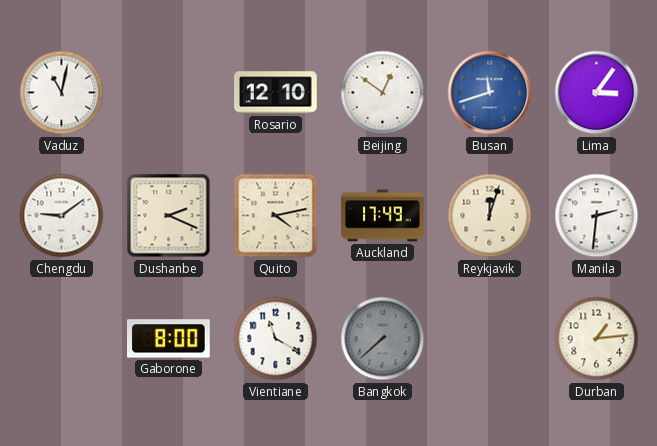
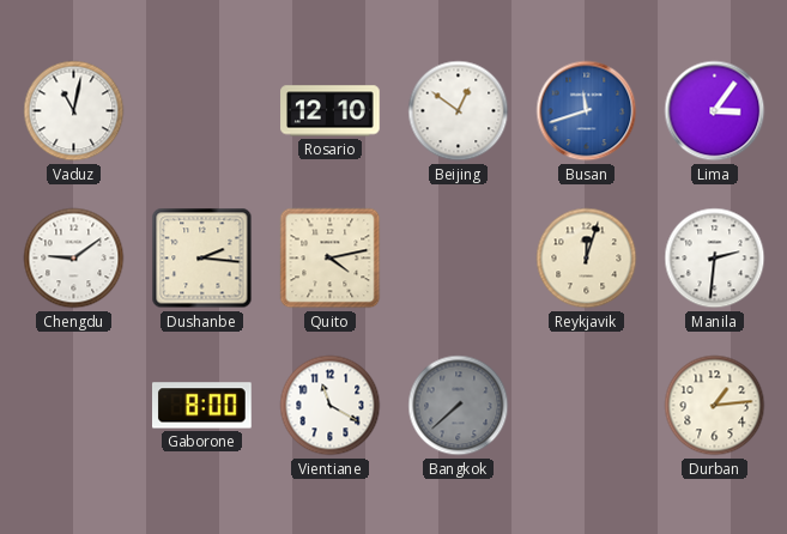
Dushanbe: 2:19 -> 2:16
Auckland: 17:49 -> none
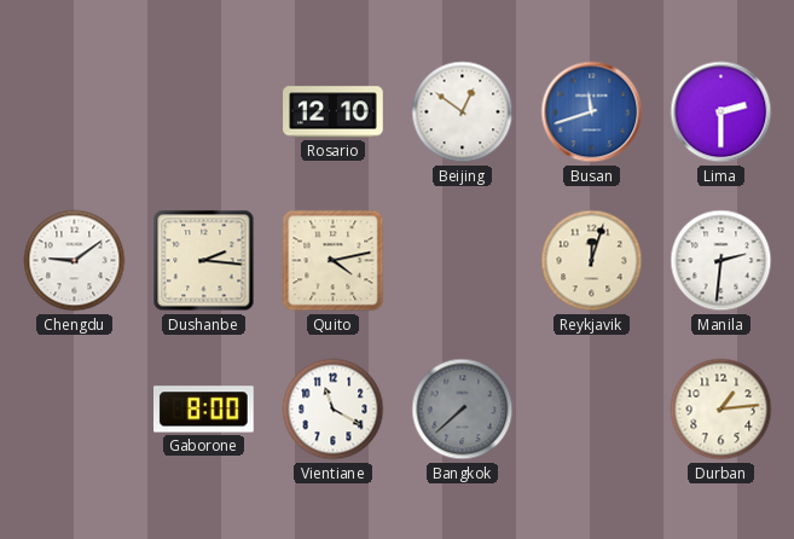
Vaduz: 11:02 -> none
Lima: 3:06 -> 2:30
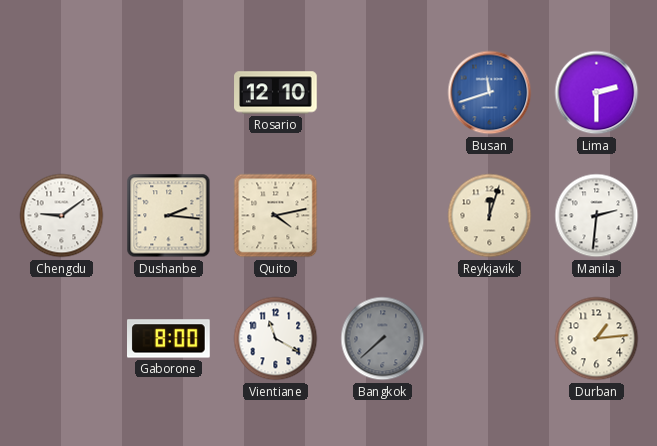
Beijing: 12:51 -> none
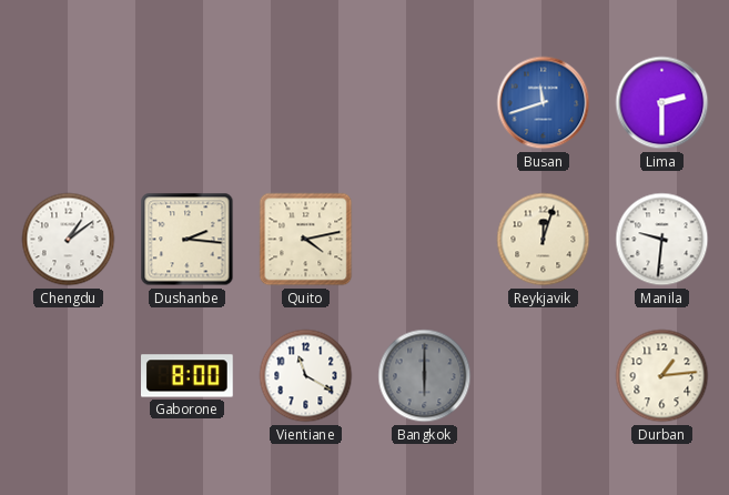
Rosario: 12:10 -> none
Chengdu: 9:09 -> 1:09
Manila: 2:31 -> 9:31
Bangkok: 7:38 -> 6:00
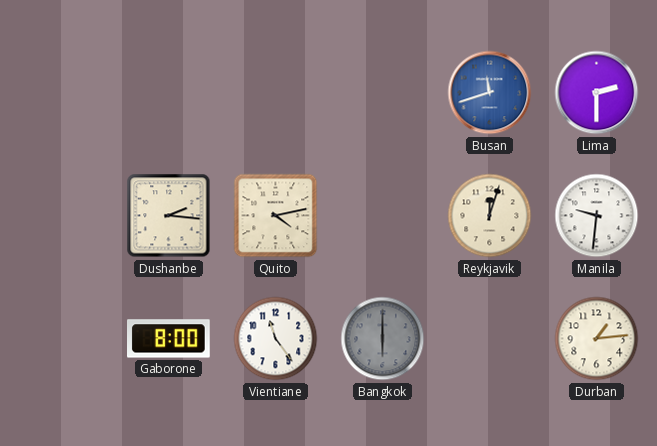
Chengdu: 1:09 -> none
Vientiane: 11:20 -> 11:24
